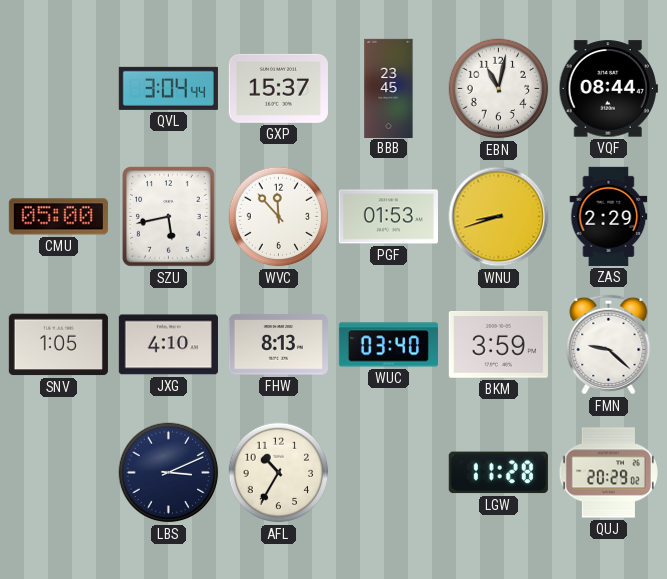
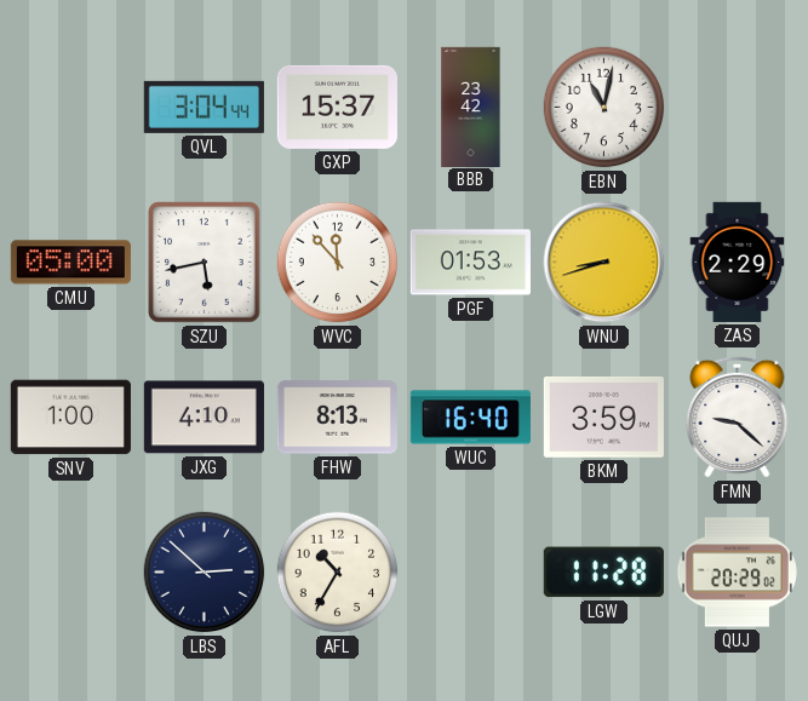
BBB: 23:45 -> 23:42
VQF: 08:44 -> none
SNV: 1:05 -> 1:00
WUC: 03:40 -> 16:40
LBS: 3:11 -> 2:52
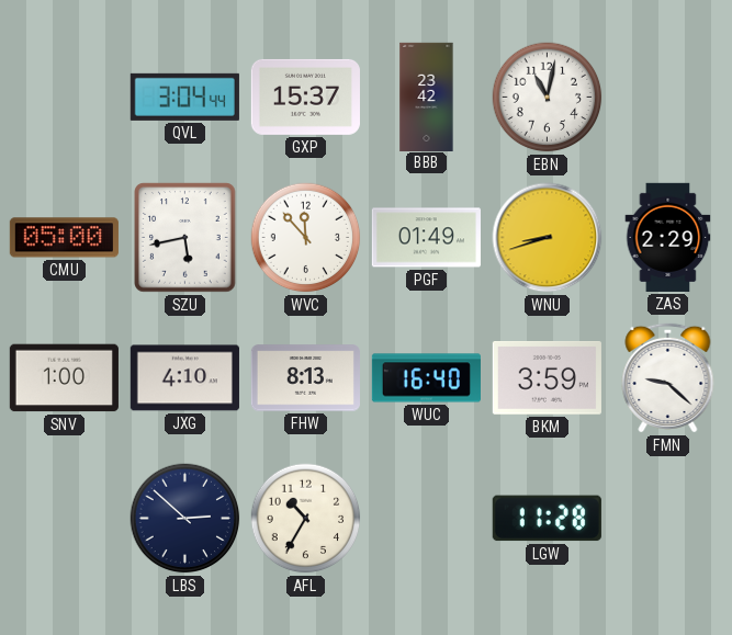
PGF: 01:53 -> 01:49
QUJ: 20:29 -> none
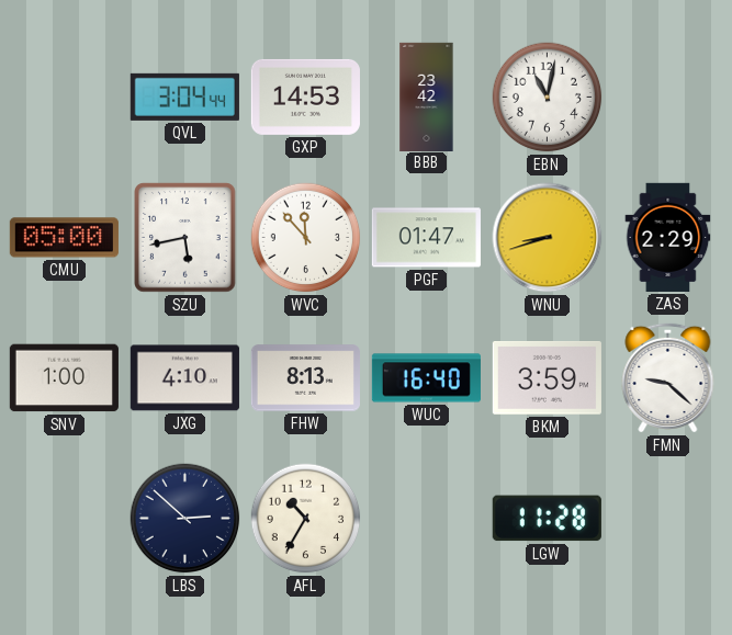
GXP: 15:37 -> 14:53
PGF: 01:49 -> 01:47
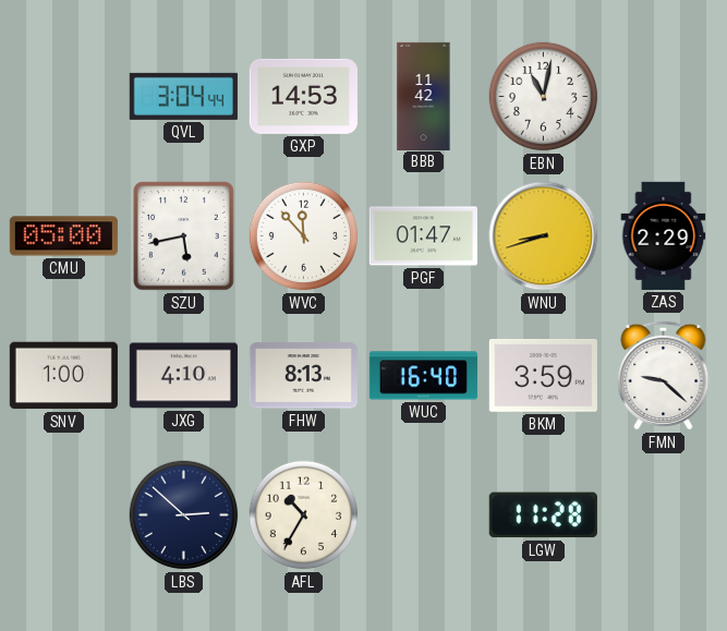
BBB: 23:42 -> 11:42
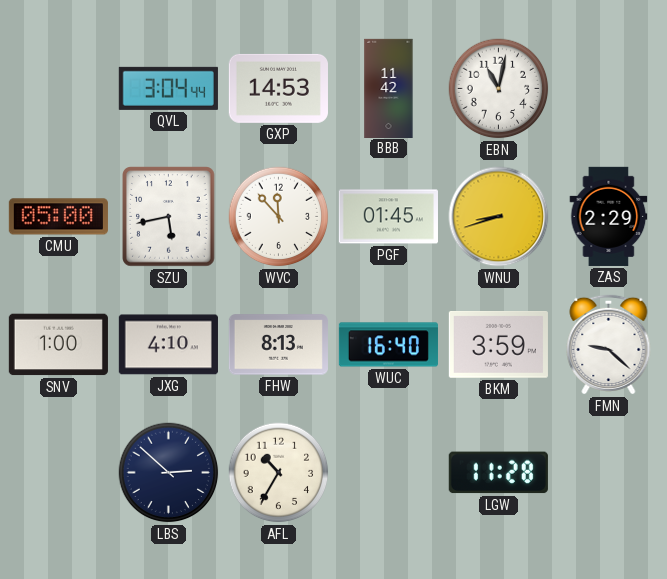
PGF: 01:47 -> 01:45
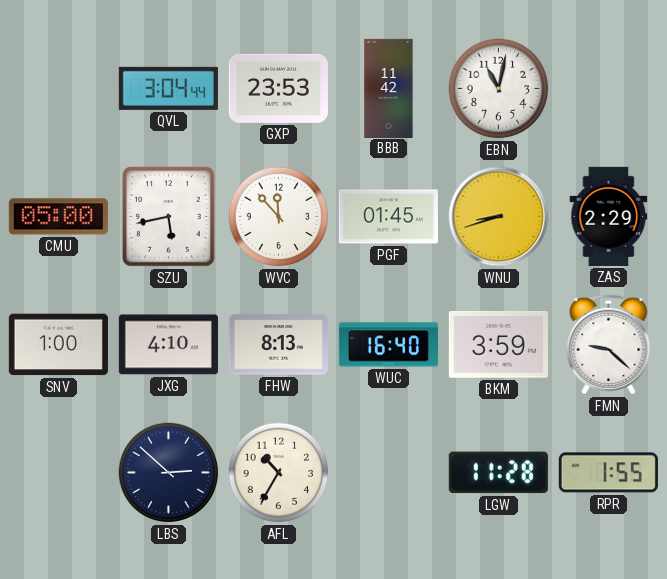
GXP: 14:53 -> 23:53
RPR: none -> 1:55
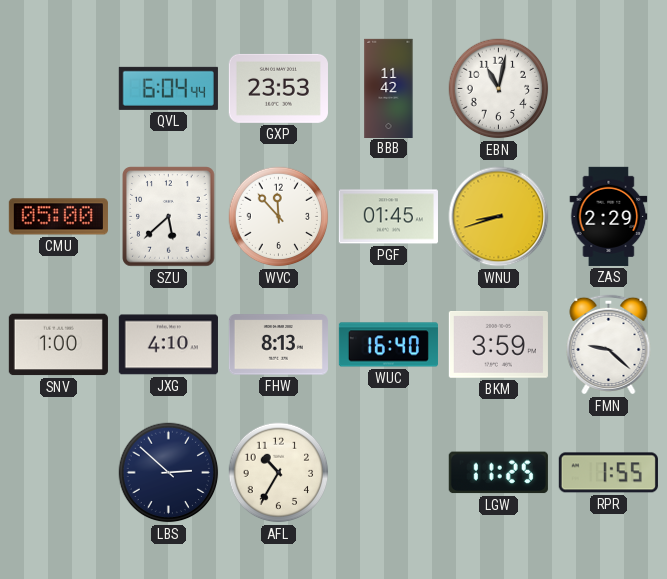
QVL: 3:04 -> 6:04
SZU: 5:43 -> 5:38
LGW: 11:28 -> 11:25
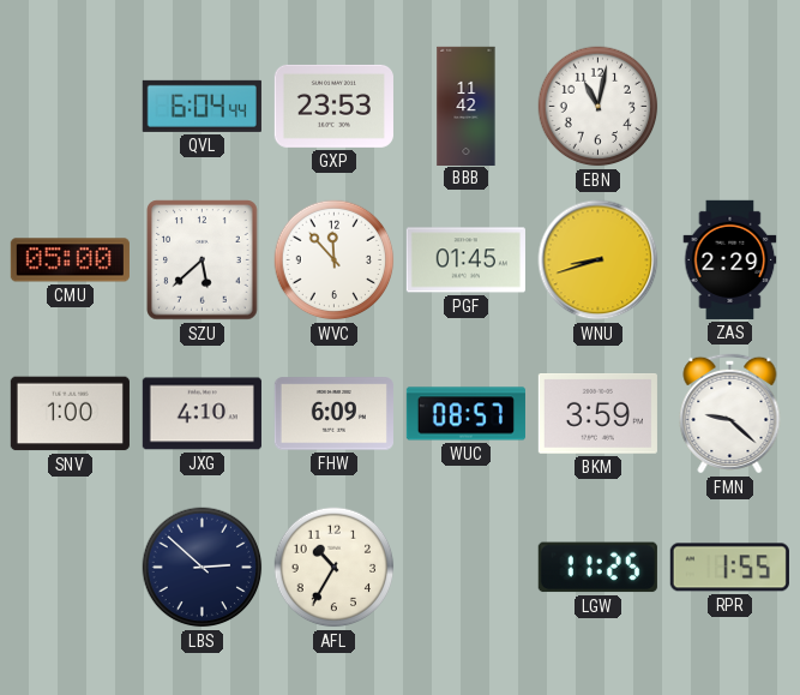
FHW: 8:13 -> 6:09
WUC: 16:40 -> 08:57
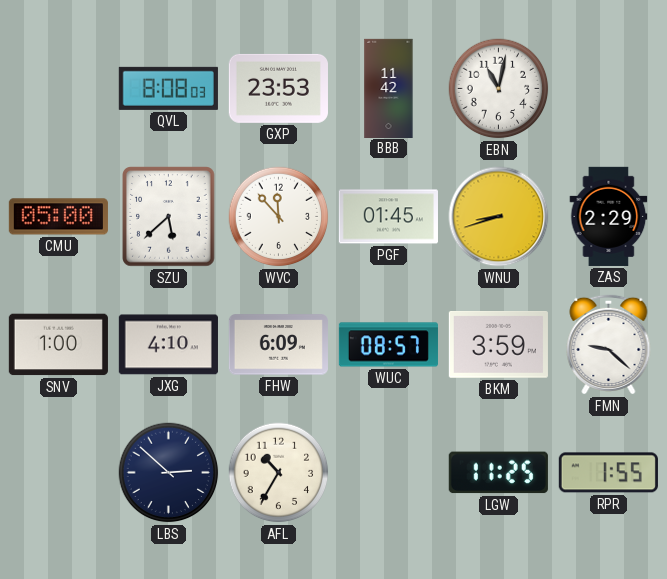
QVL: 6:04 -> 8:08
